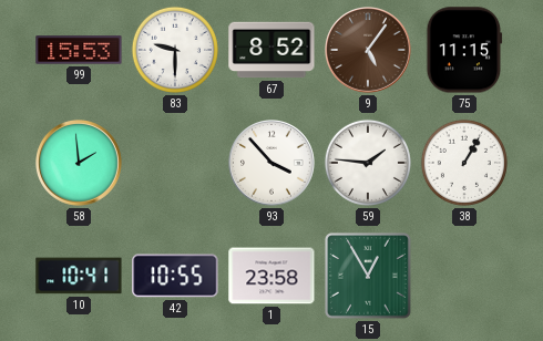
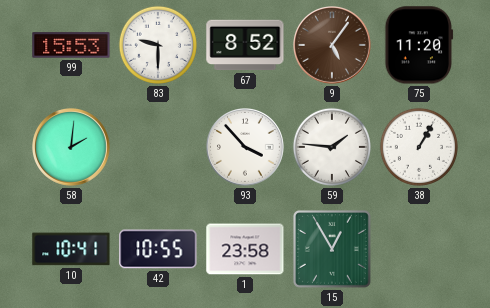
75: 11:15 -> 11:20
58: 1:59 -> 2:01
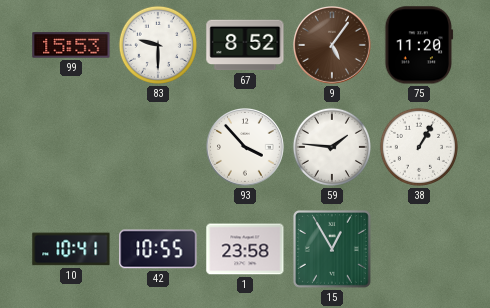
58: 2:01 -> none
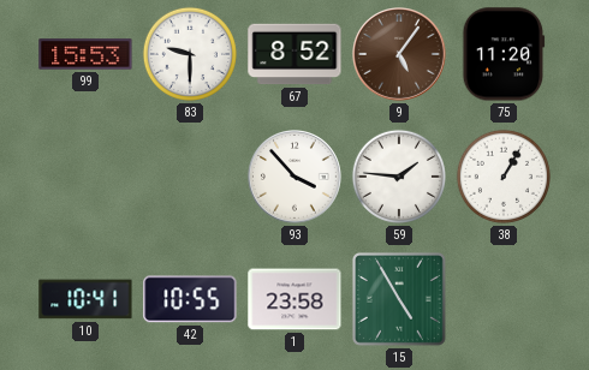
15: 12:55 -> 4:55
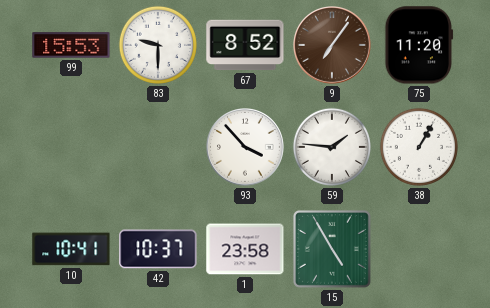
9: 5:06 -> 7:06
42: 10:55 -> 10:37
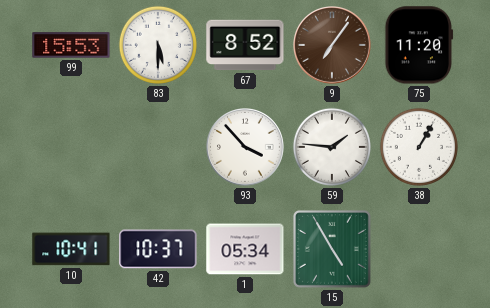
83: 9:30 -> 5:30
1: 23:58 -> 05:34
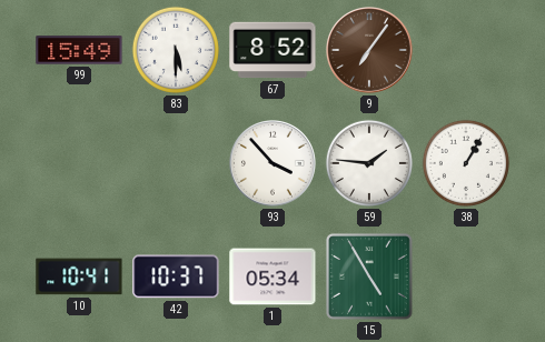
99: 15:53 -> 15:49
75: 11:20 -> none
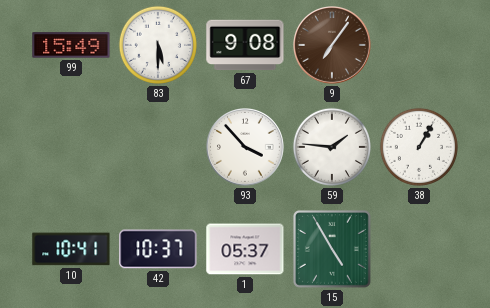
67: 8:52 -> 9:08
1: 05:34 -> 05:37
